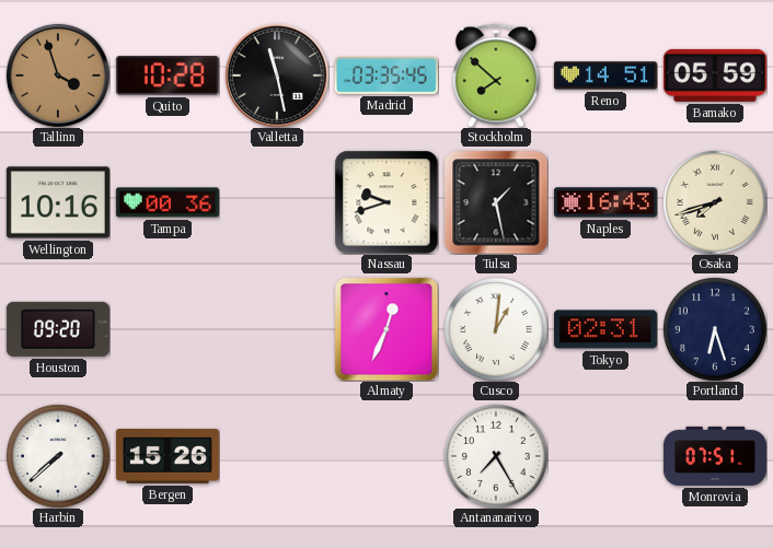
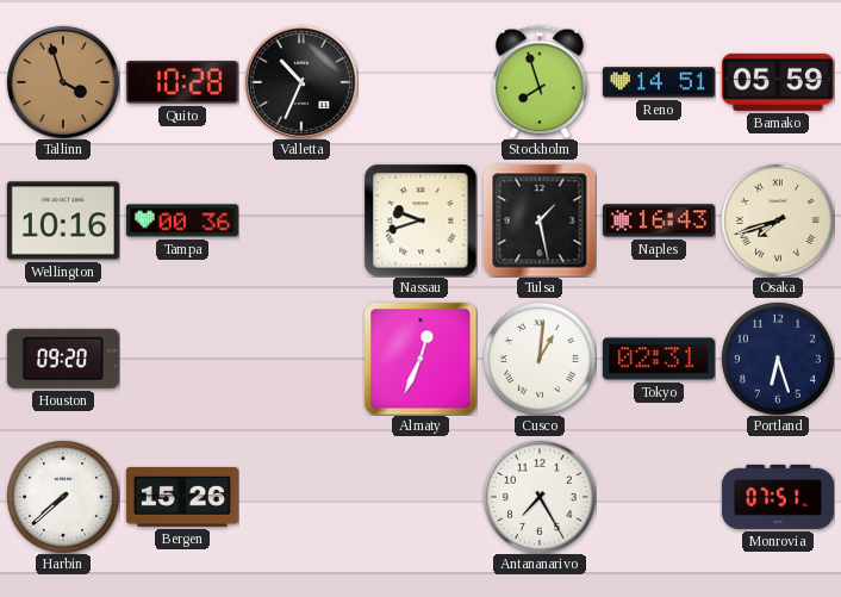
Valletta: 11:28 -> 10:34
Madrid: 03:35 -> none
Stockholm: 7:52 -> 7:57
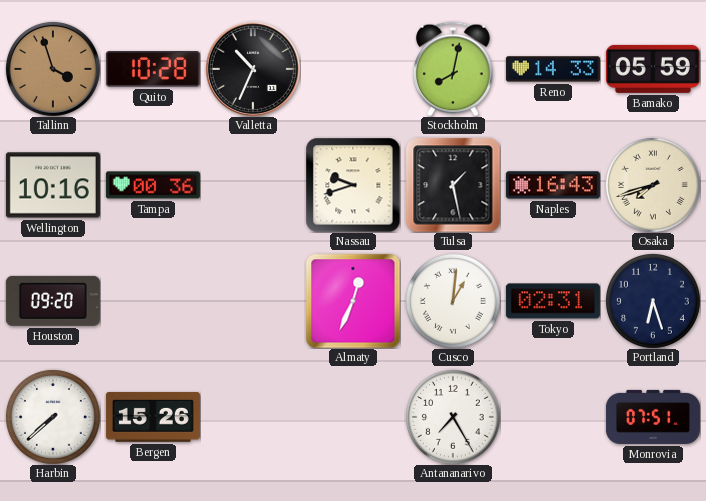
Stockholm: 7:57 -> 8:02
Reno: 14:51 -> 14:33
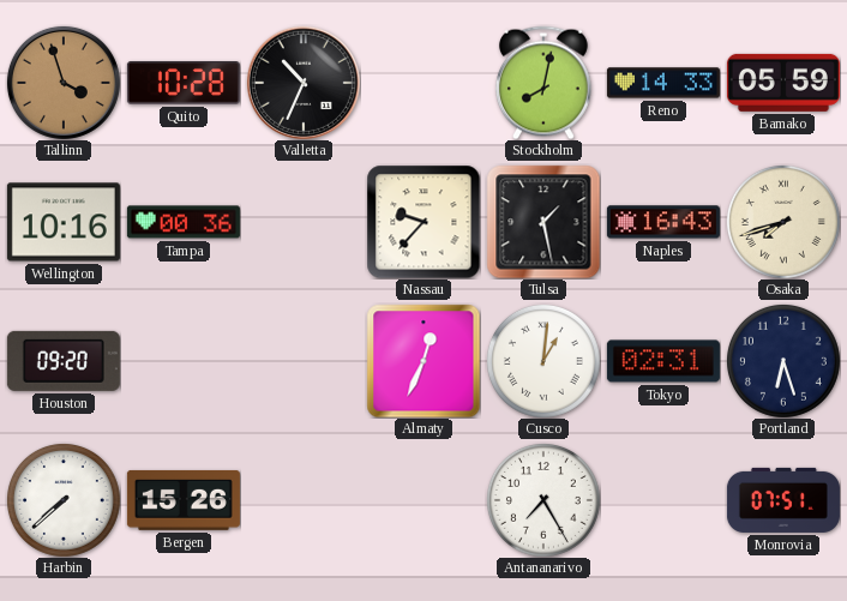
Nassau: 9:42 -> 9:37
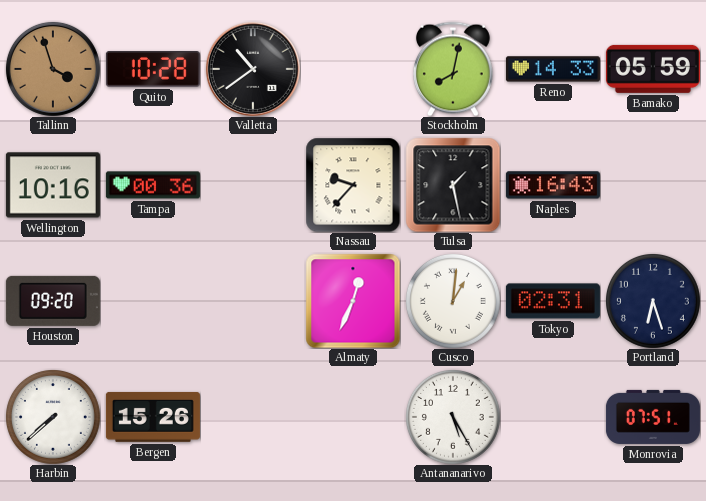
Valletta: 10:34 -> 10:39
Osaka: 7:42 -> none
Antananarivo: 7:25 -> 5:25
